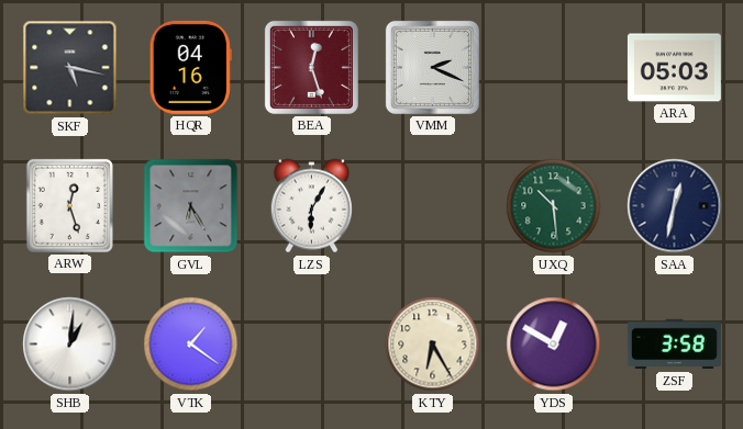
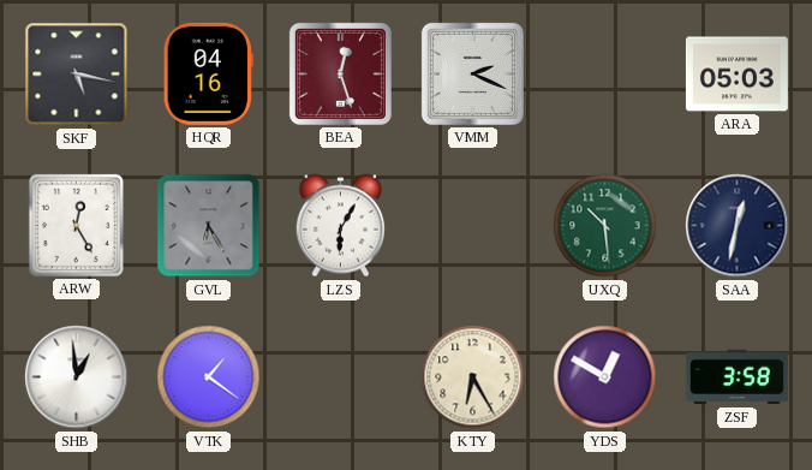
ARW: 12:27 -> 12:25
SHB: 1:01 -> 12:59
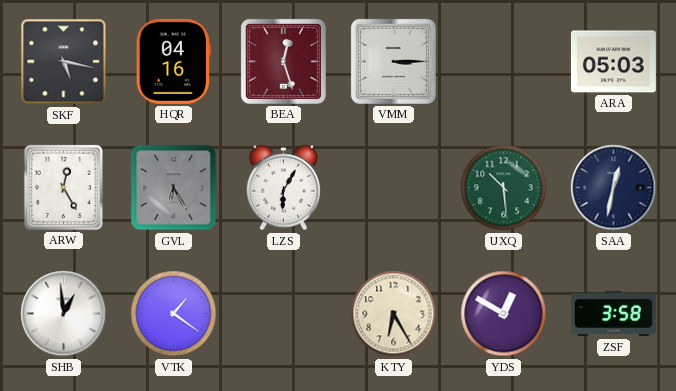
VMM: 2:19 -> 3:15
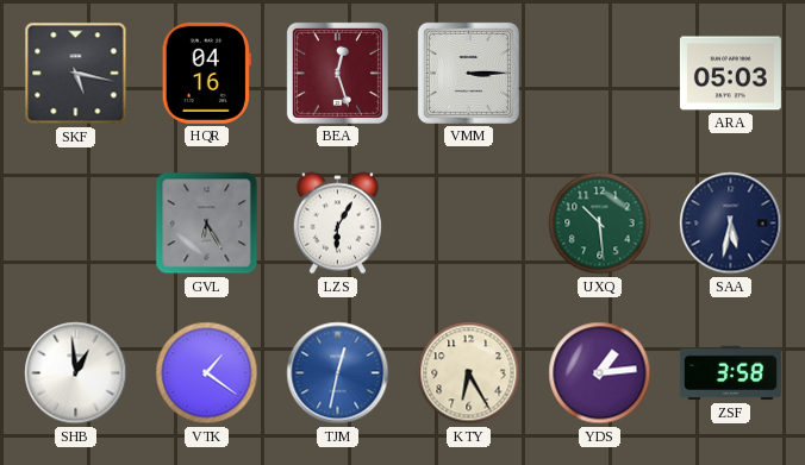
ARW: 12:25 -> none
SAA: 12:32 -> 5:32
TJM: none -> 12:32
YDS: 12:50 -> 1:14
